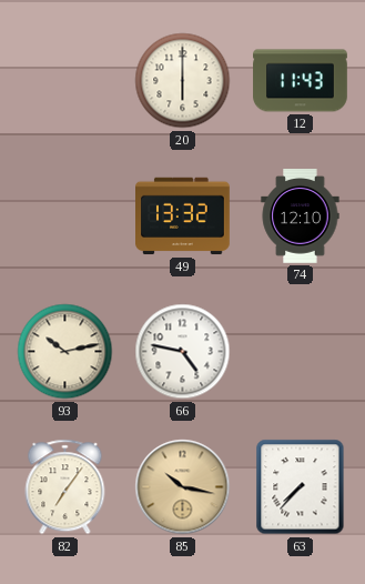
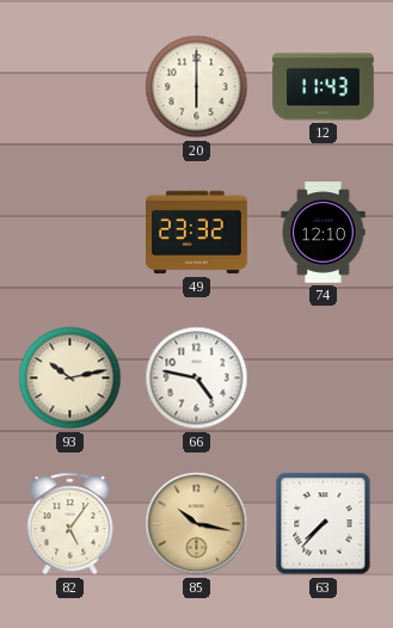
49: 13:32 -> 23:32
82: 7:06 -> 5:06
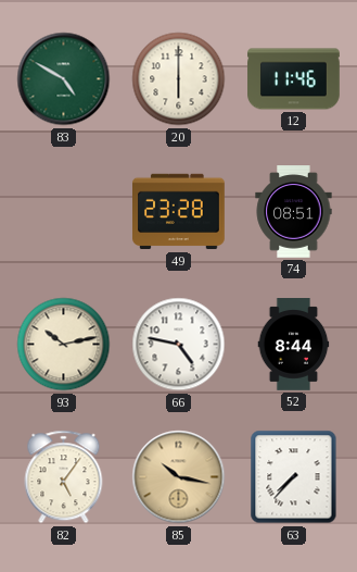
83: none -> 4:50
12: 11:43 -> 11:46
49: 23:32 -> 23:28
74: 12:10 -> 08:51
52: none -> 8:44
